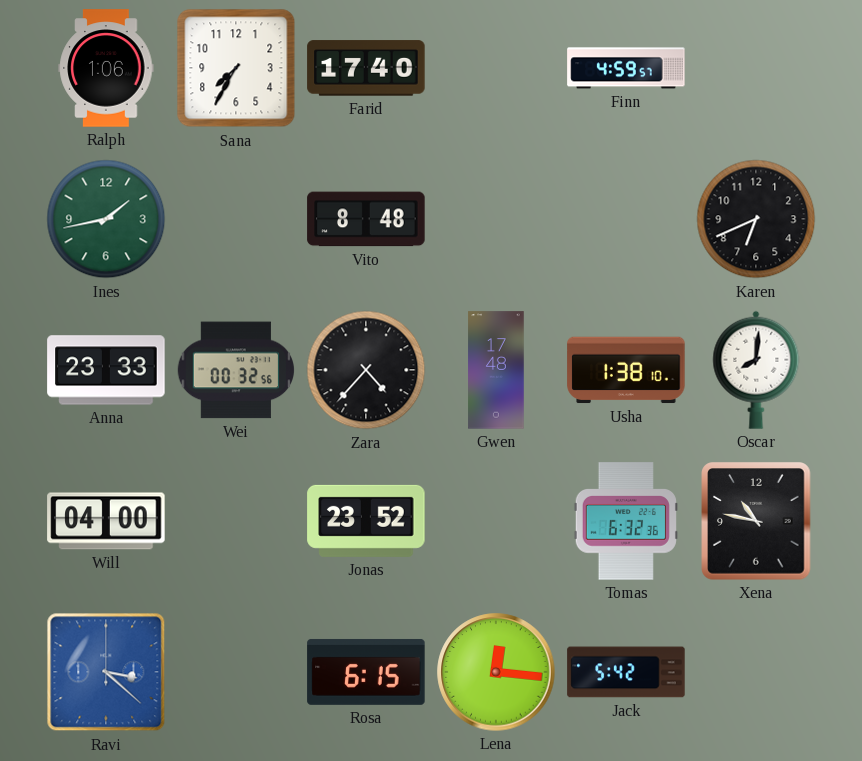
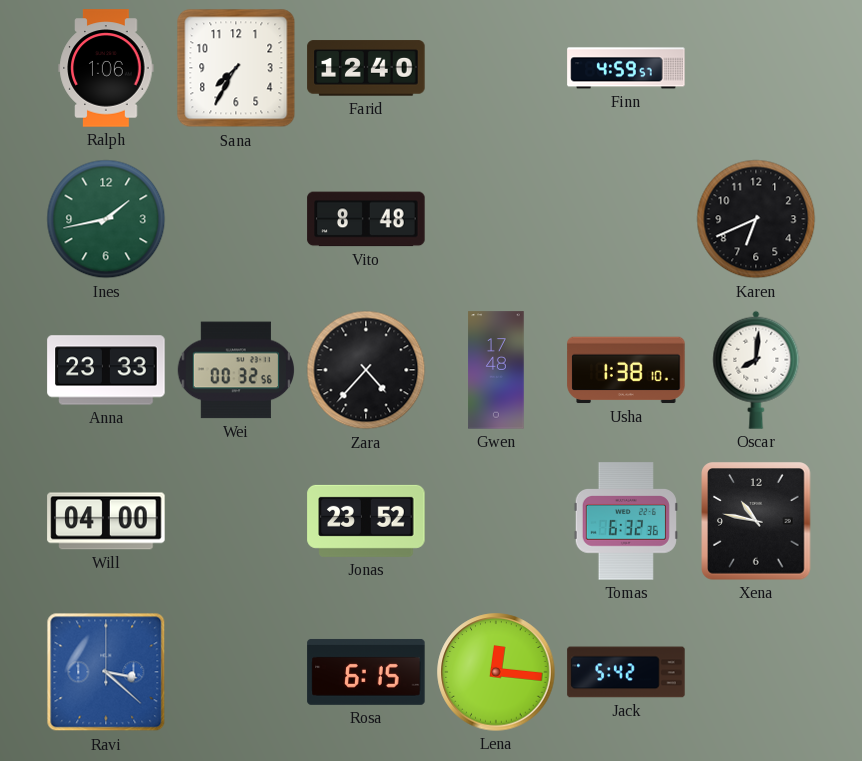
Farid: 17:40 -> 12:40
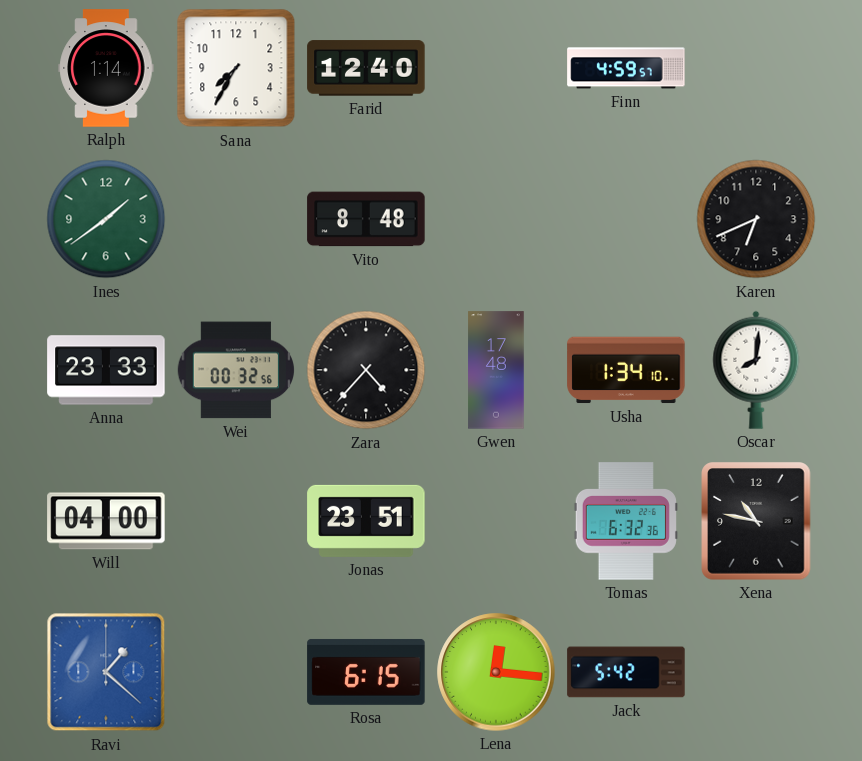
Ralph: 1:06 -> 1:14
Ines: 1:43 -> 1:39
Usha: 1:38 -> 1:34
Jonas: 23:52 -> 23:51
Ravi: 3:22 -> 1:22
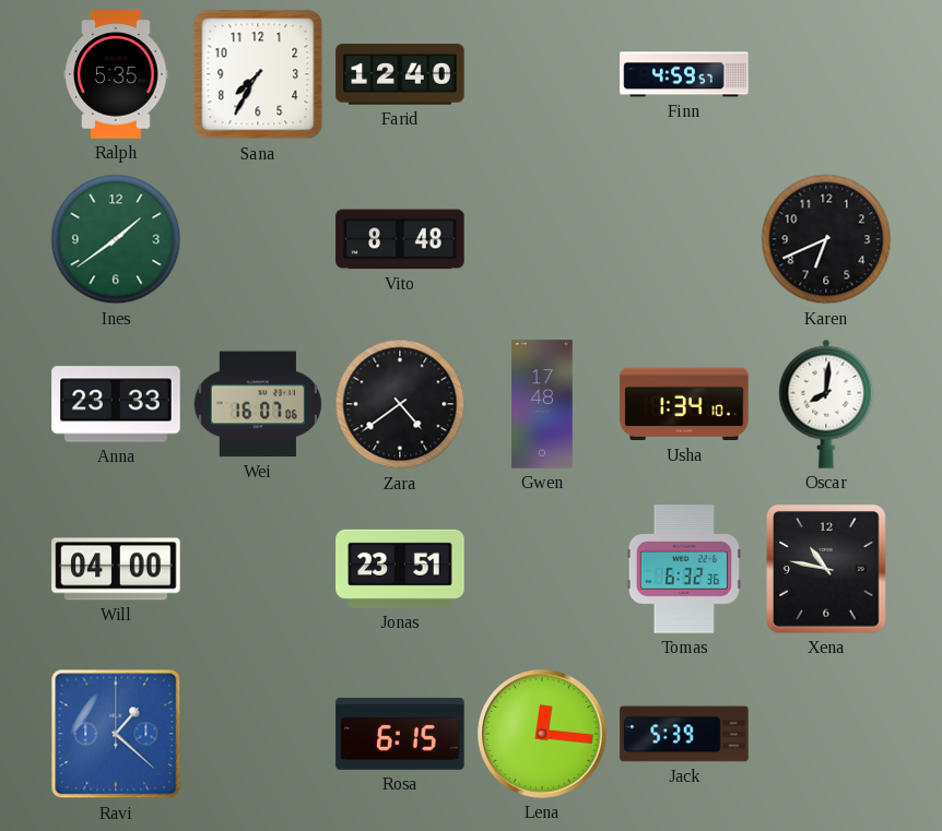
Ralph: 1:14 -> 5:35
Wei: 00:32 -> 16:07
Zara: 4:37 -> 4:39
Jack: 5:42 -> 5:39
